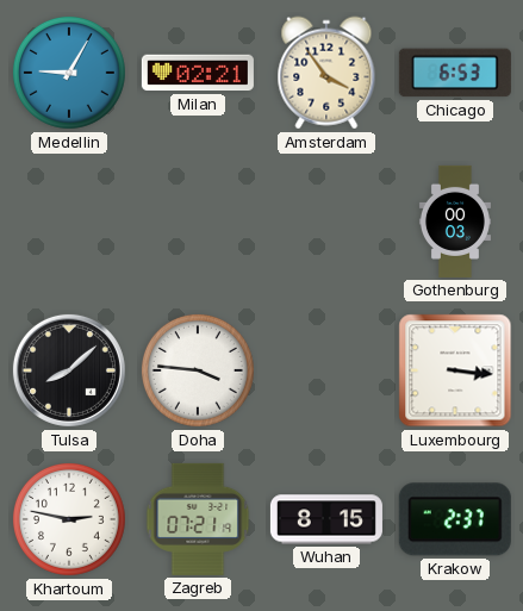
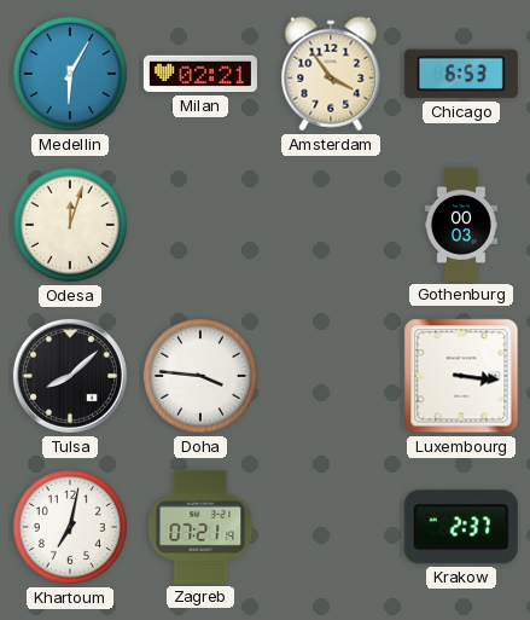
Medellin: 9:05 -> 6:05
Odesa: none -> 12:03
Khartoum: 2:47 -> 7:02
Wuhan: 8:15 -> none
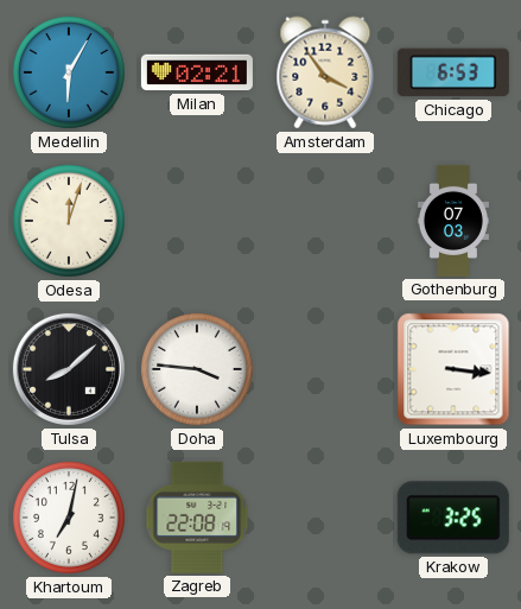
Gothenburg: 00:03 -> 07:03
Zagreb: 07:21 -> 22:08
Krakow: 2:37 -> 3:25
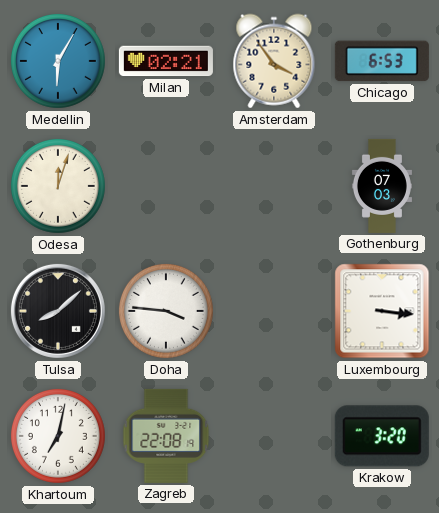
Krakow: 3:25 -> 3:20
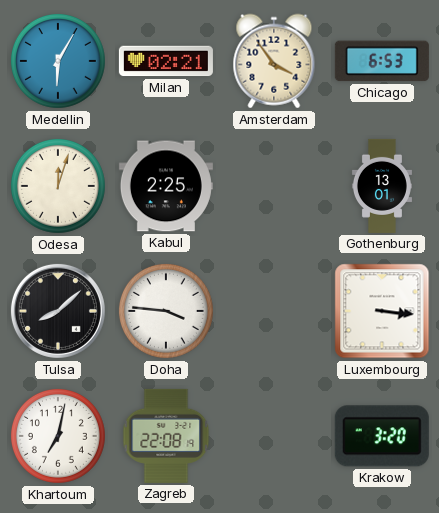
Kabul: none -> 2:25
Gothenburg: 07:03 -> 13:01
